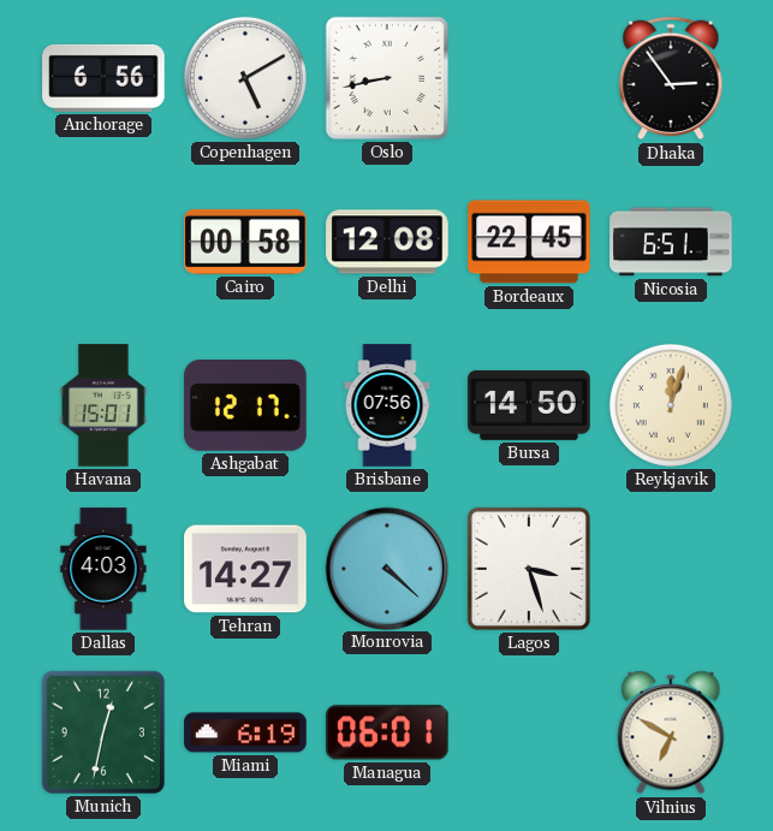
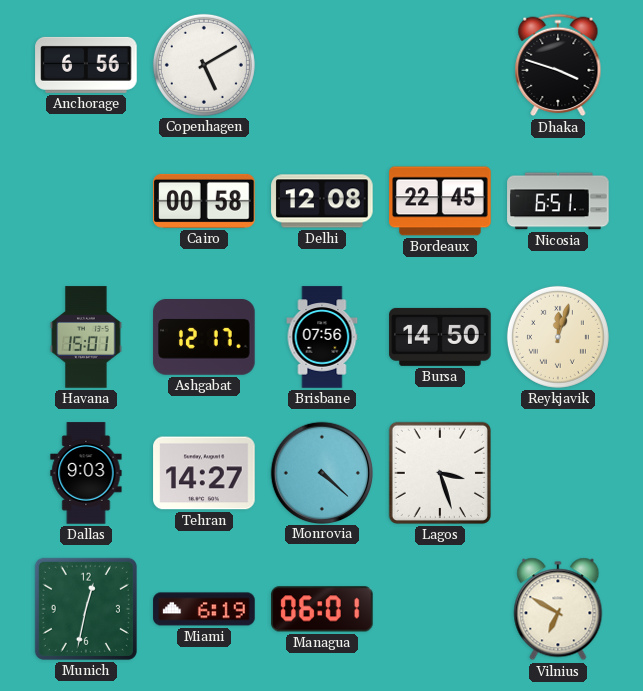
Oslo: 8:43 -> none
Dhaka: 2:54 -> 3:48
Dallas: 4:03 -> 9:03
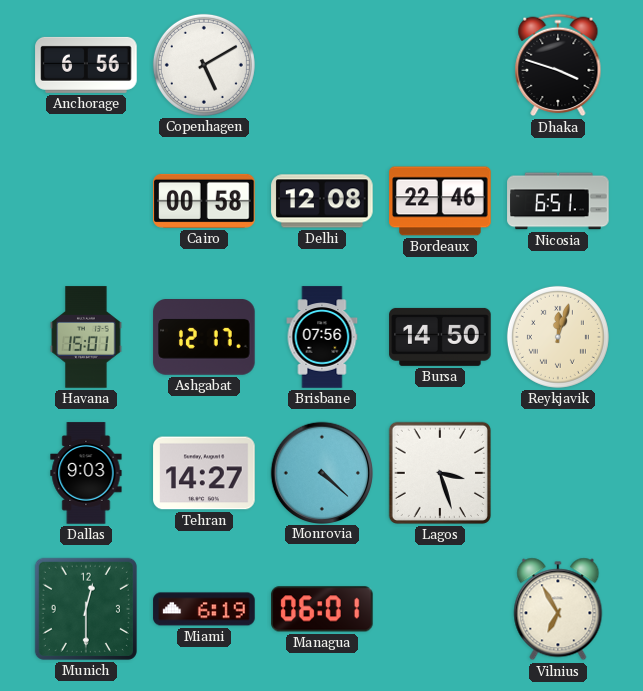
Bordeaux: 22:45 -> 22:46
Munich: 12:32 -> 12:30
Vilnius: 6:50 -> 6:55
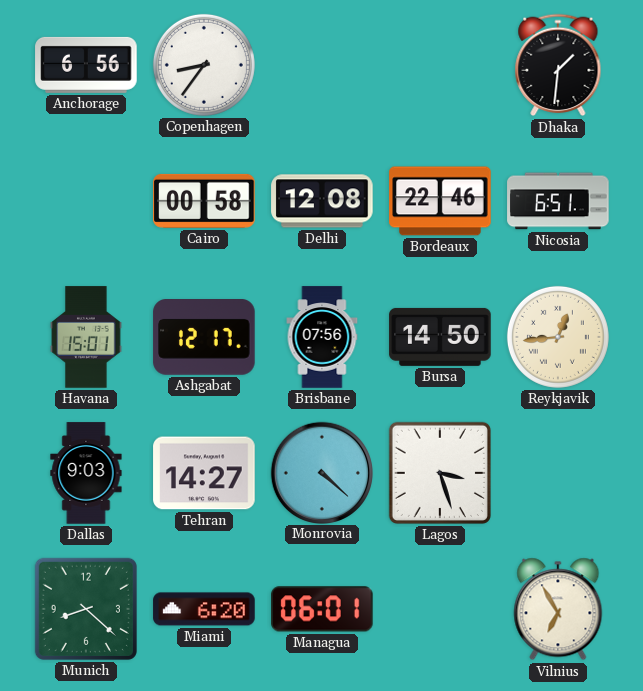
Copenhagen: 5:10 -> 8:36
Dhaka: 3:48 -> 1:31
Reykjavik: 12:03 -> 12:44
Munich: 12:30 -> 8:22
Miami: 6:19 -> 6:20
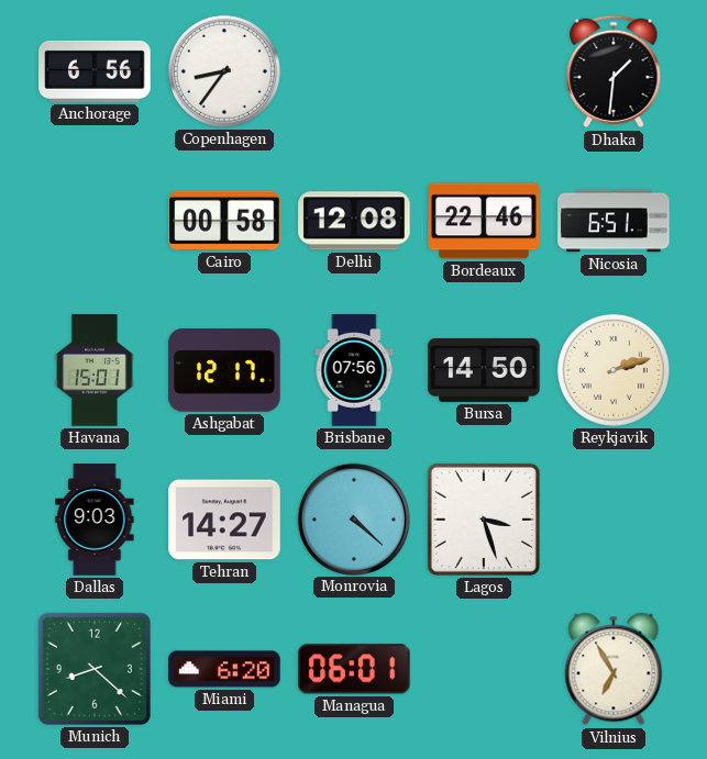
Reykjavik: 12:44 -> 2:12
